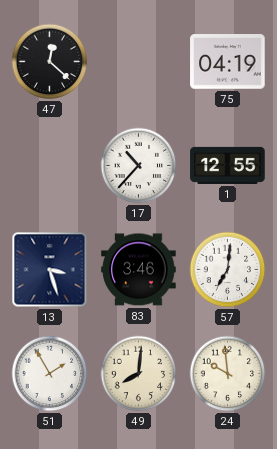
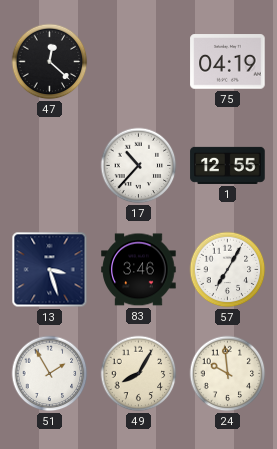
57: 7:01 -> 7:05
49: 8:01 -> 8:05
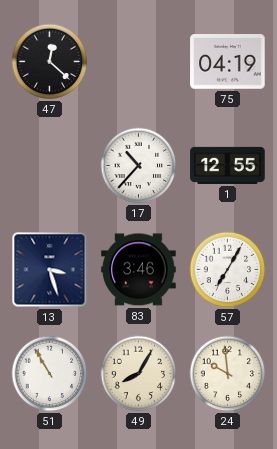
51: 1:55 -> 10:55
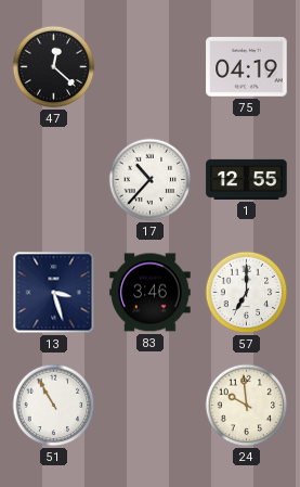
57: 7:05 -> 7:00
49: 8:05 -> none
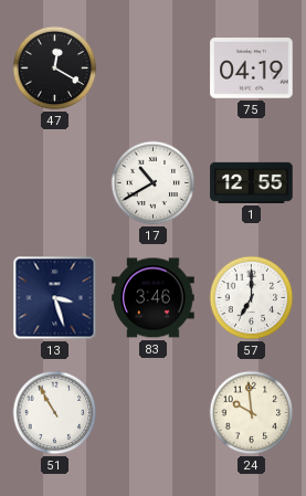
47: 12:22 -> 12:20
17: 10:37 -> 10:40
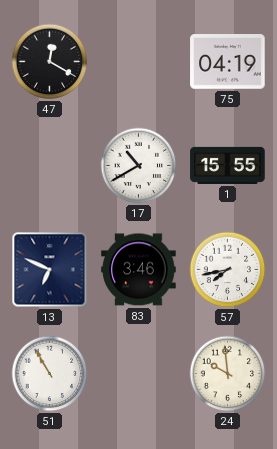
1: 12:55 -> 15:55
13: 3:27 -> 6:49
57: 7:00 -> 7:43
